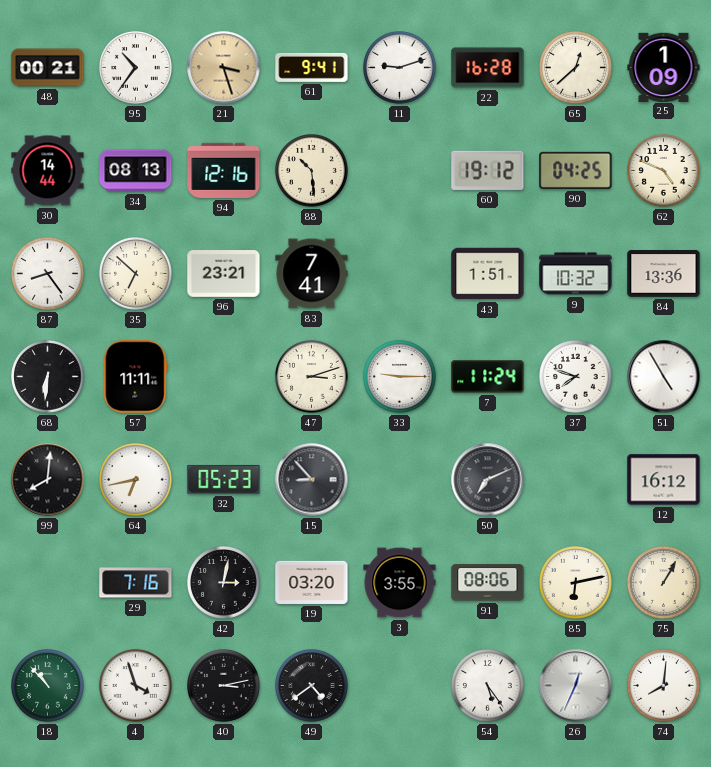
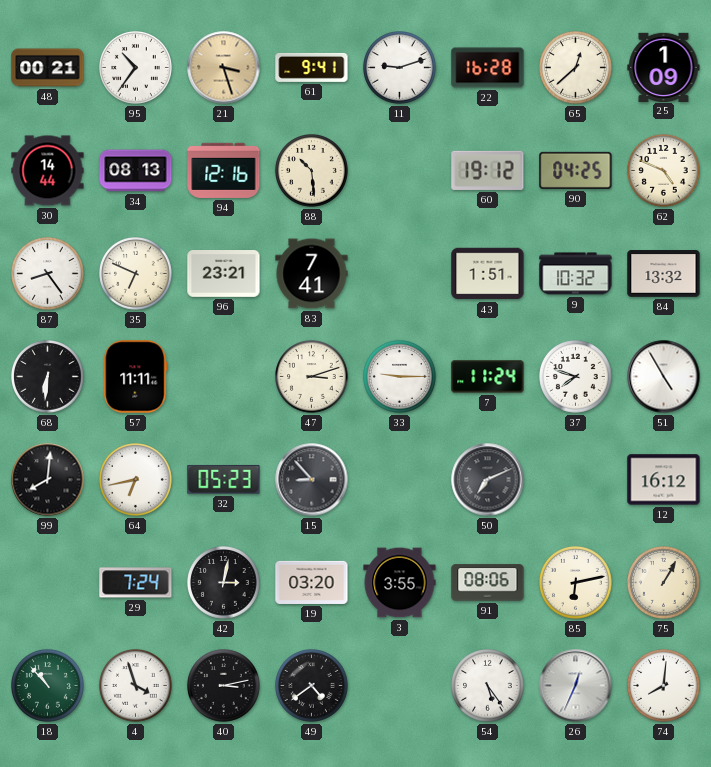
35: 6:52 -> 6:49
84: 13:36 -> 13:32
29: 7:16 -> 7:24
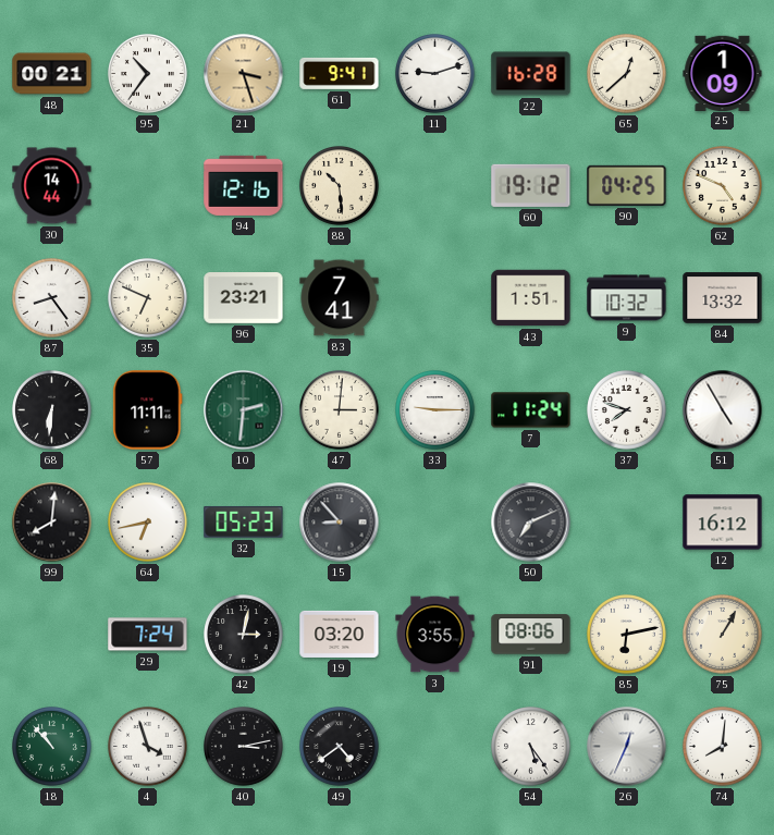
34: 08:13 -> none
10: none -> 2:31
47: 3:12 -> 3:01
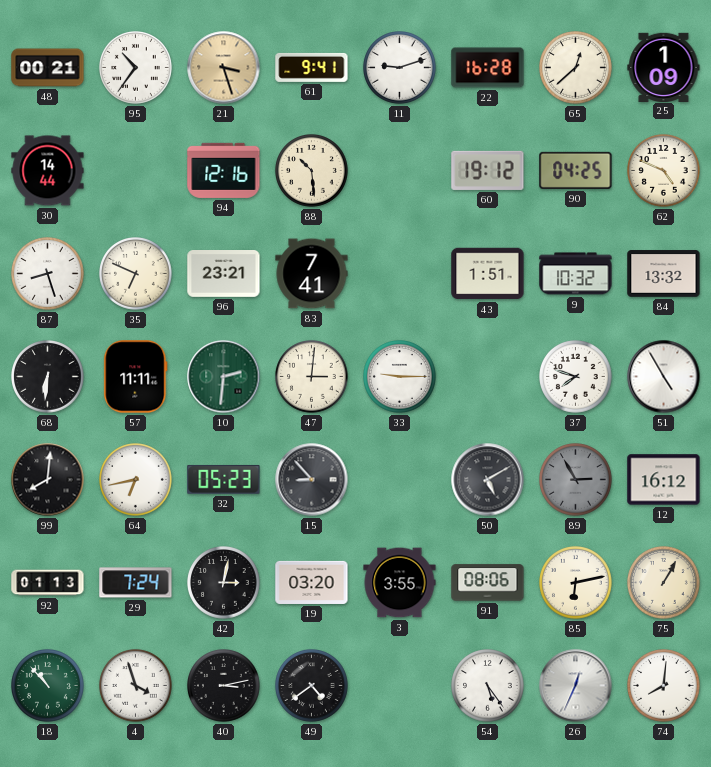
87: 8:24 -> 8:27
7: 11:24 -> none
50: 7:11 -> 5:10
89: none -> 2:55
92: none -> 01:13
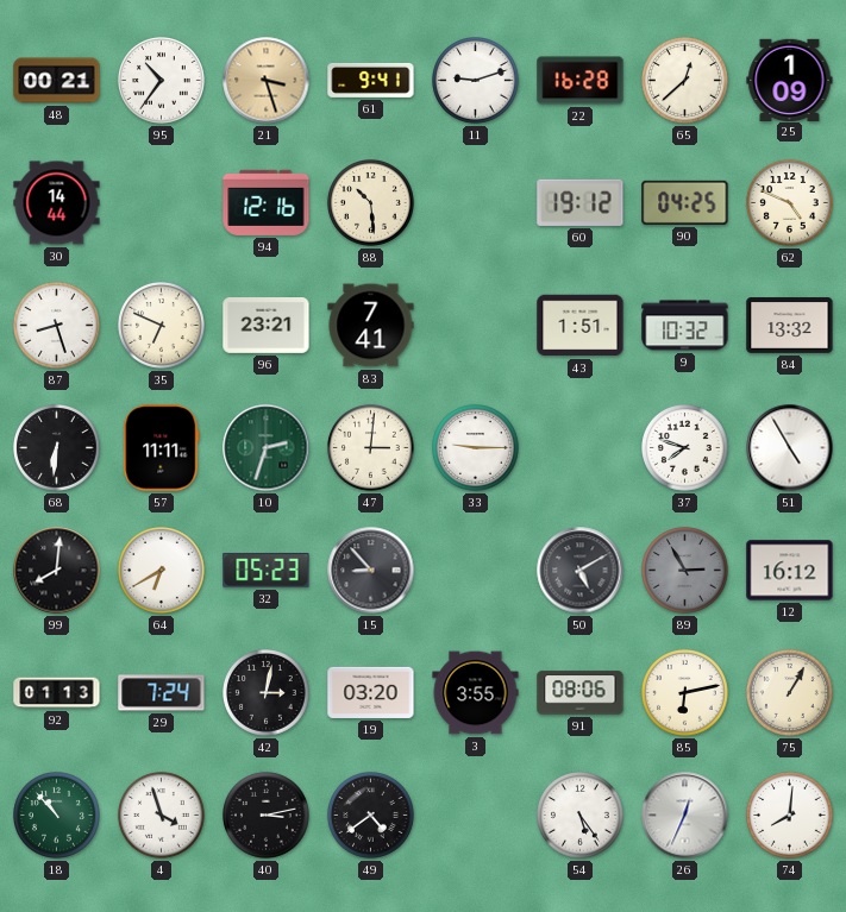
10: 2:31 -> 2:33
64: 6:43 -> 6:40
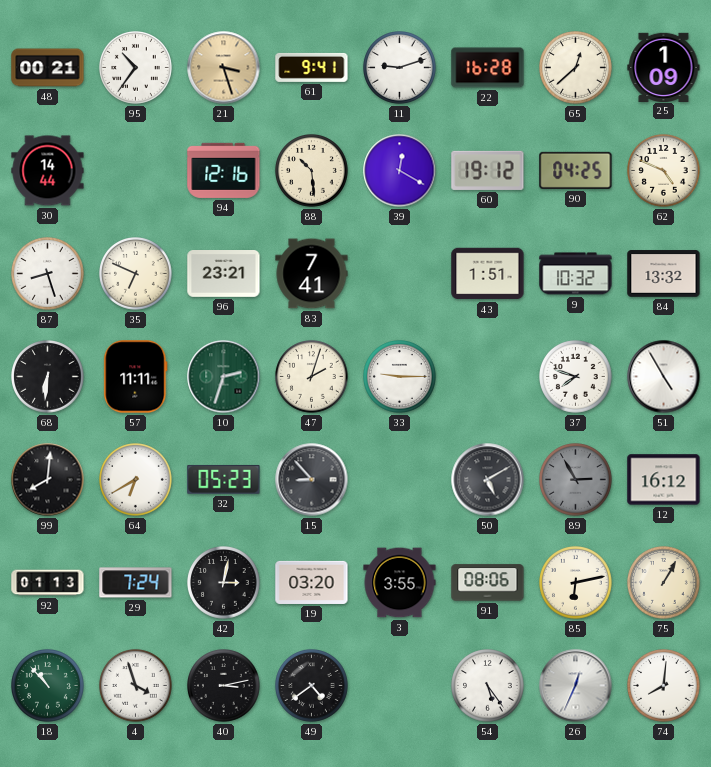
39: none -> 12:20
47: 3:01 -> 2:03
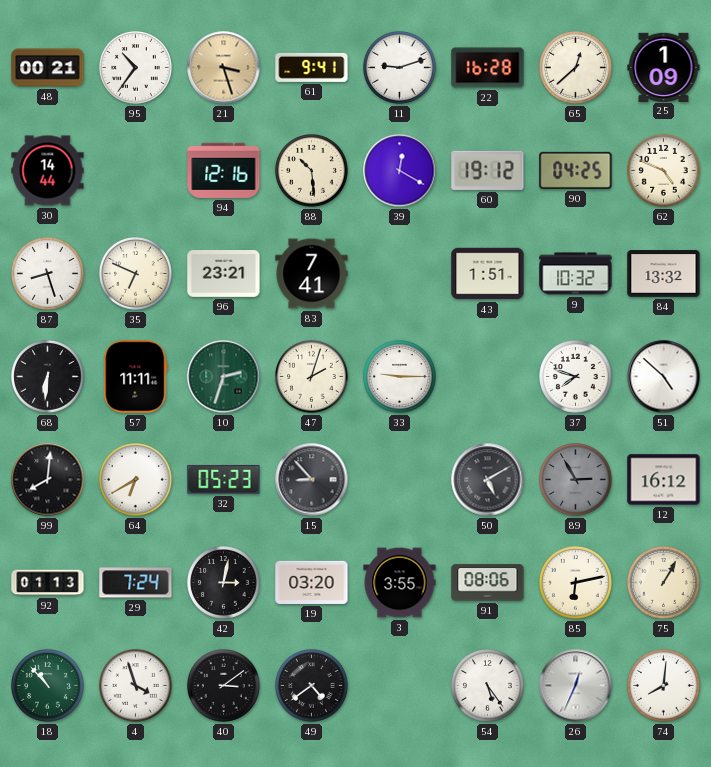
51: 4:55 -> 4:52
40: 3:13 -> 3:09
